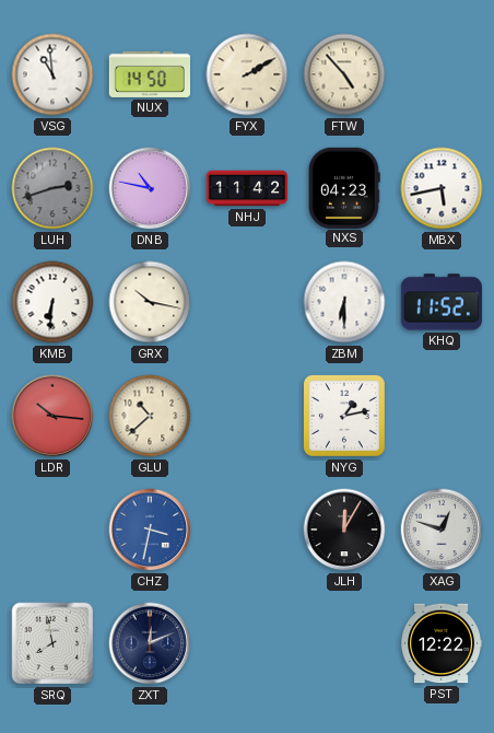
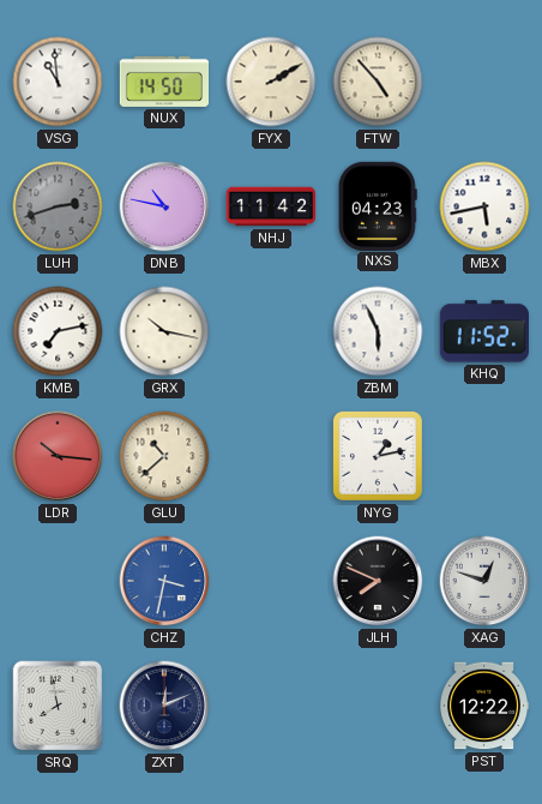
KMB: 6:31 -> 7:13
ZBM: 6:30 -> 5:56
JLH: 12:05 -> 7:49
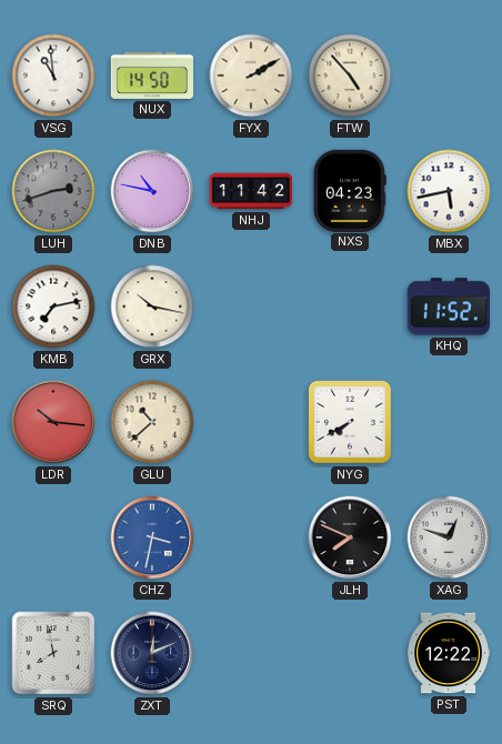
ZBM: 5:56 -> none
NYG: 1:13 -> 7:40
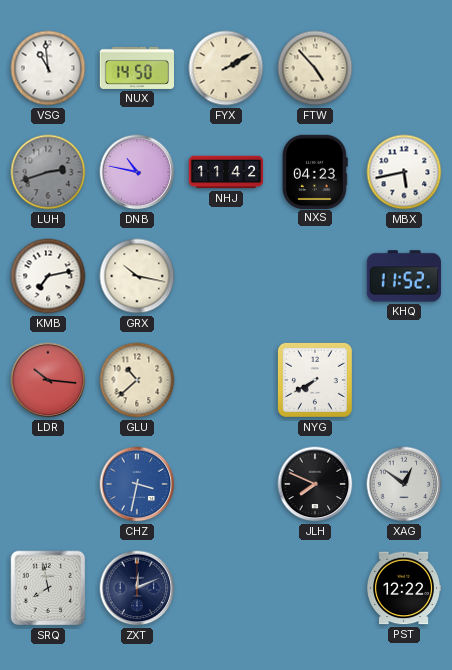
XAG: 12:48 -> 12:51
